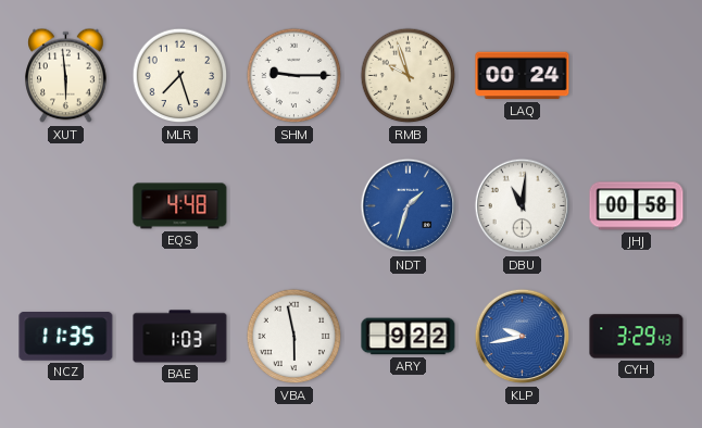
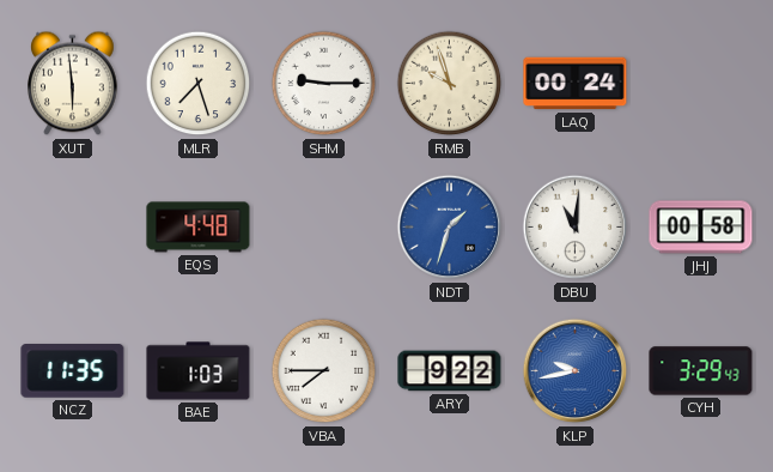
VBA: 5:58 -> 7:45
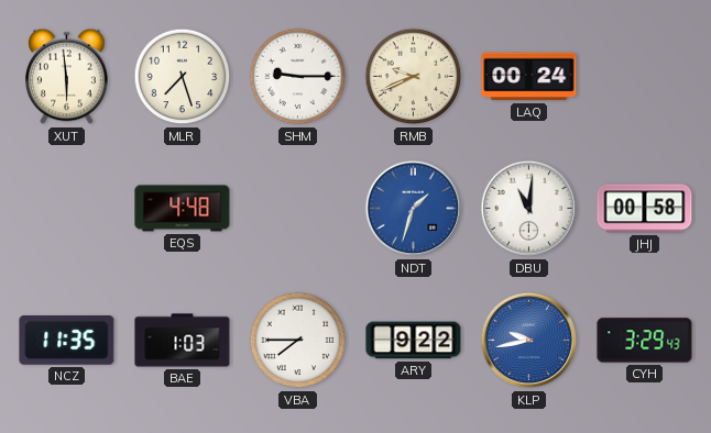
RMB: 9:57 -> 9:41
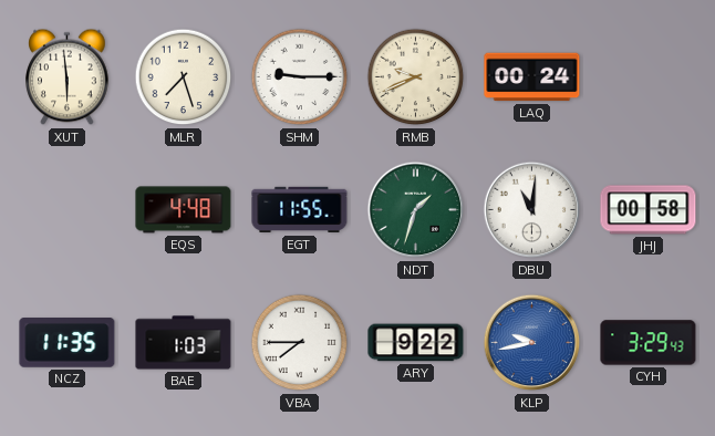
EGT: none -> 11:55
NDT dial: blue -> green
